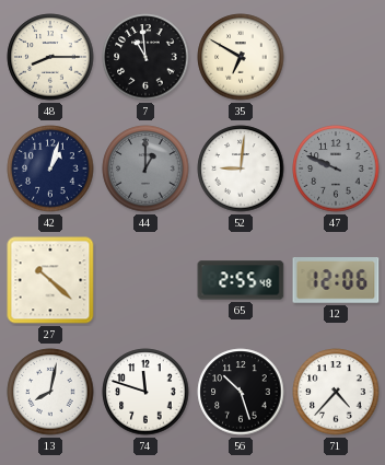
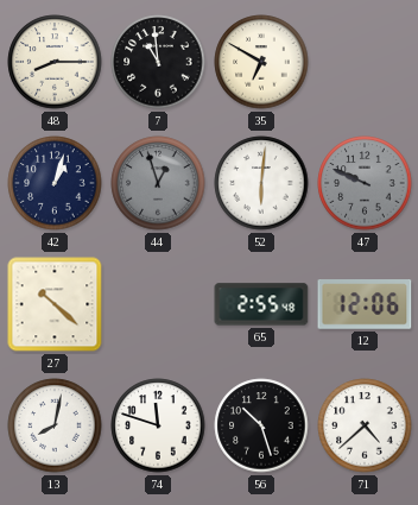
44: 1:00 -> 12:57
52: 9:01 -> 6:01
71: 4:37 -> 4:38
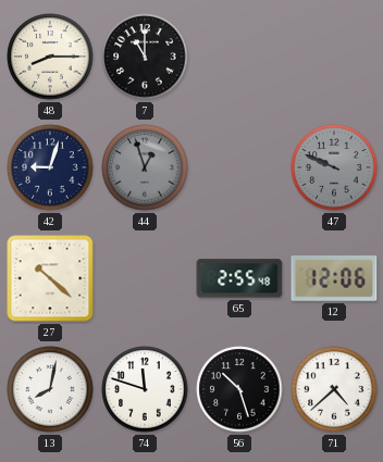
7: 10:59 -> 11:00
35: 6:50 -> none
42: 1:03 -> 9:03
52: 6:01 -> none
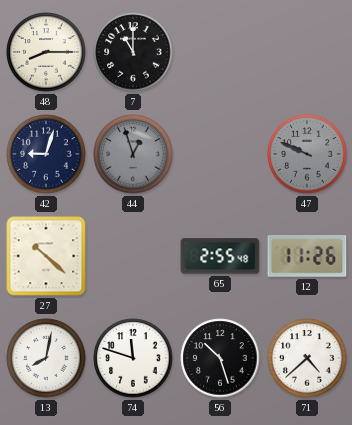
12: 12:06 -> 11:26
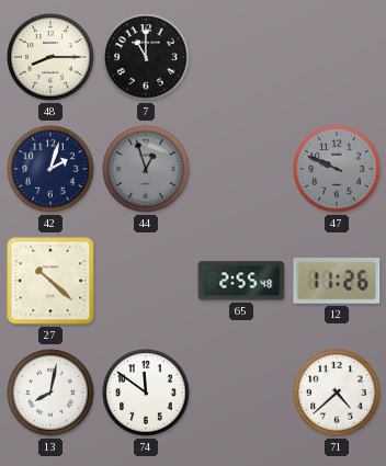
42: 9:03 -> 2:03
74: 11:48 -> 11:51
56: 10:27 -> none
